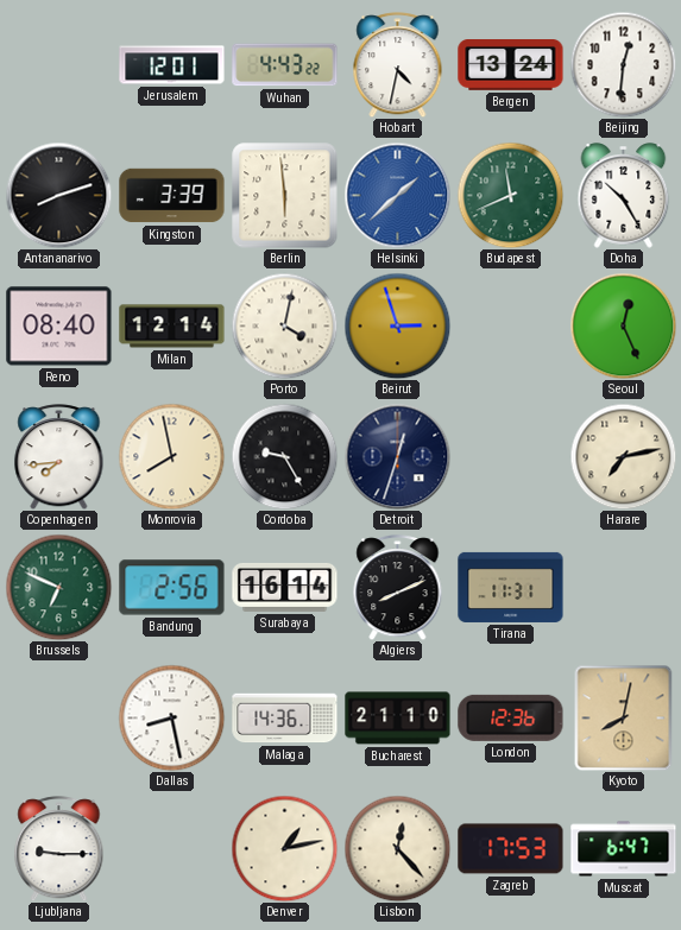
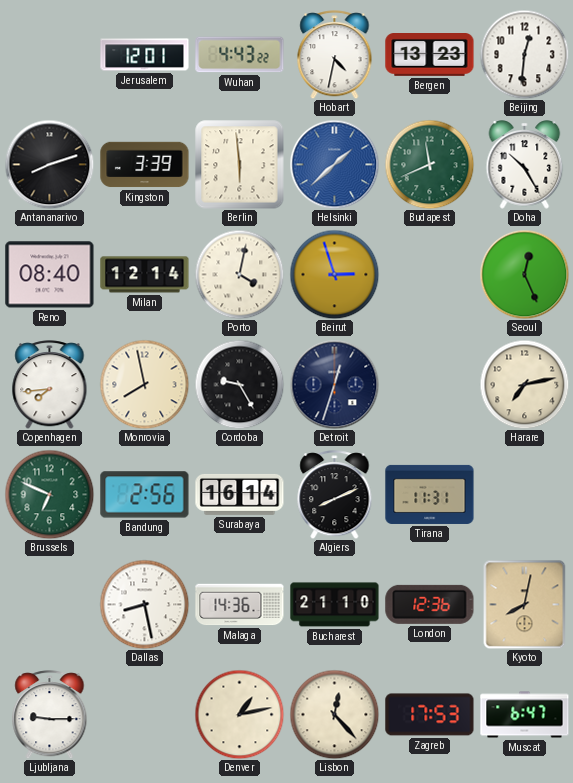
Bergen: 13:24 -> 13:23
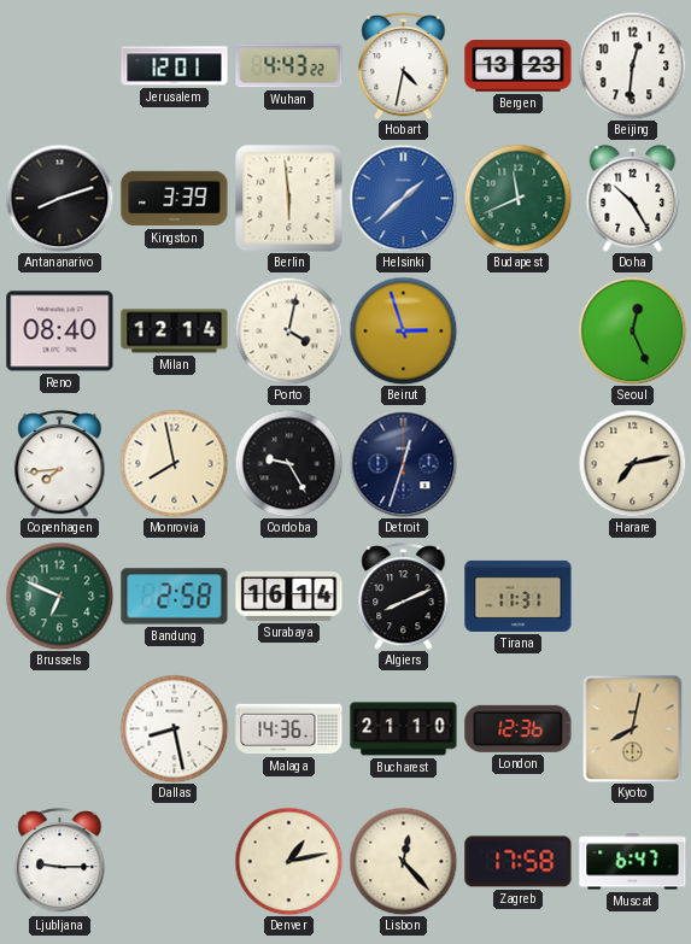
Bandung: 2:56 -> 2:58
Zagreb: 17:53 -> 17:58
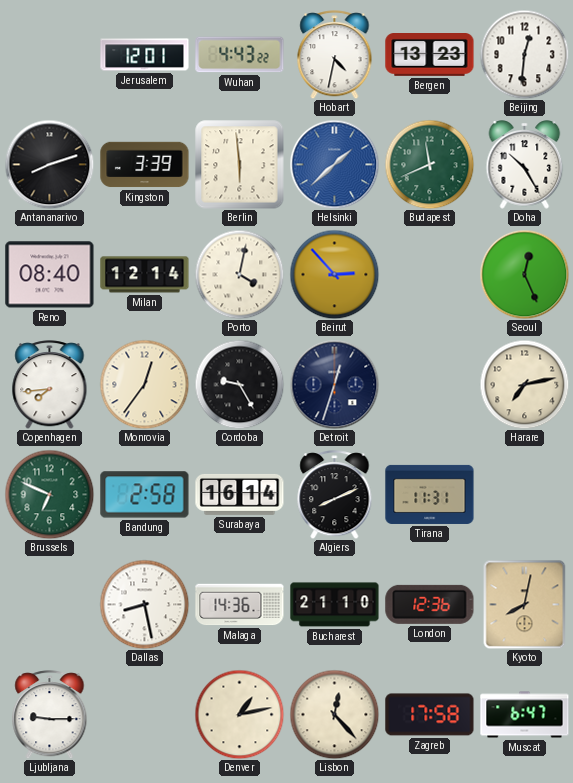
Beirut: 2:57 -> 2:53
Monrovia: 7:58 -> 12:36
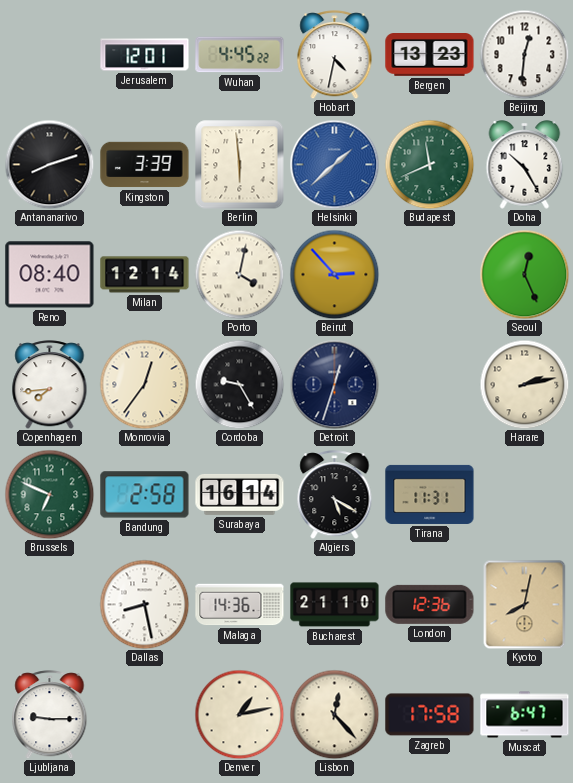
Wuhan: 4:43 -> 4:45
Harare: 7:13 -> 2:13
Algiers: 8:11 -> 5:20
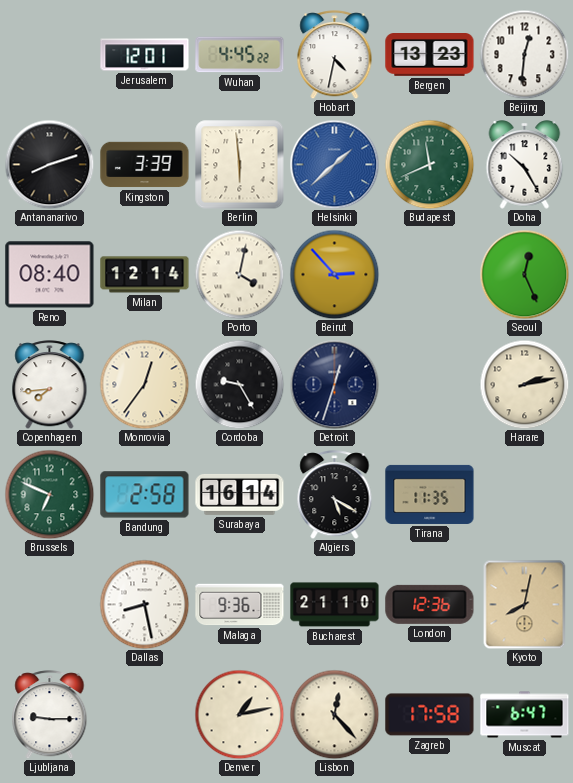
Tirana: 11:31 -> 11:35
Malaga: 14:36 -> 9:36
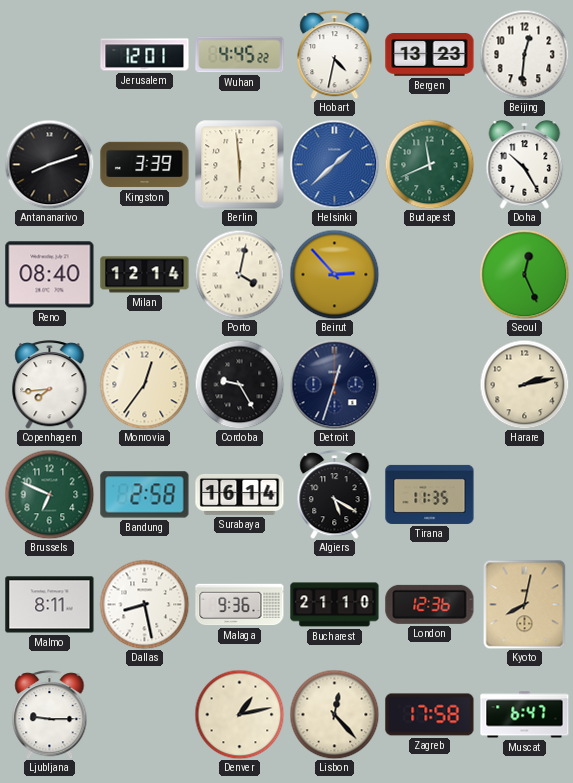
Malmo: none -> 8:11
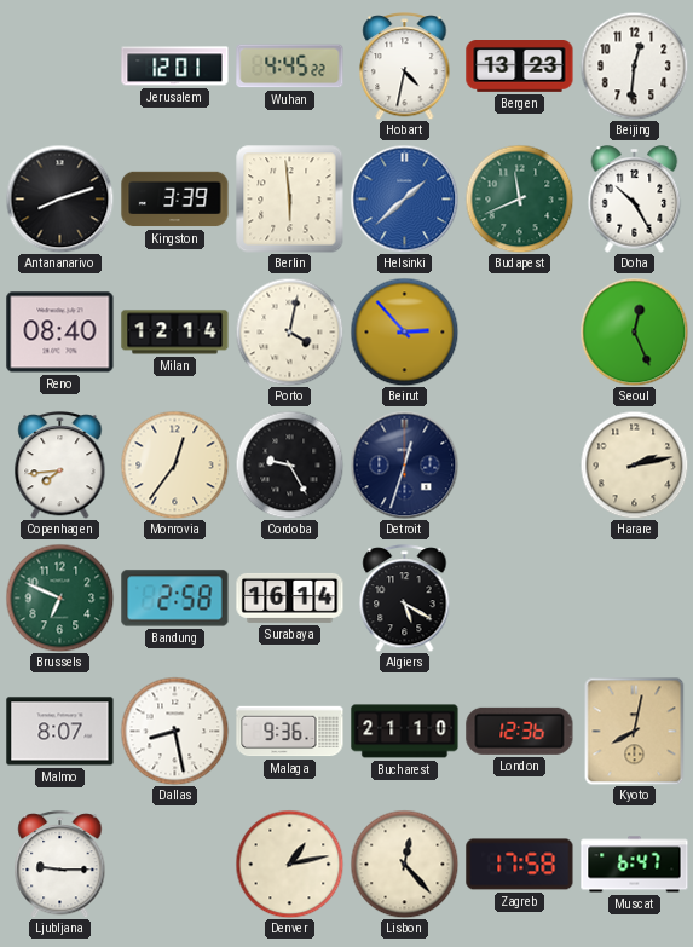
Tirana: 11:35 -> none
Malmo: 8:11 -> 8:07
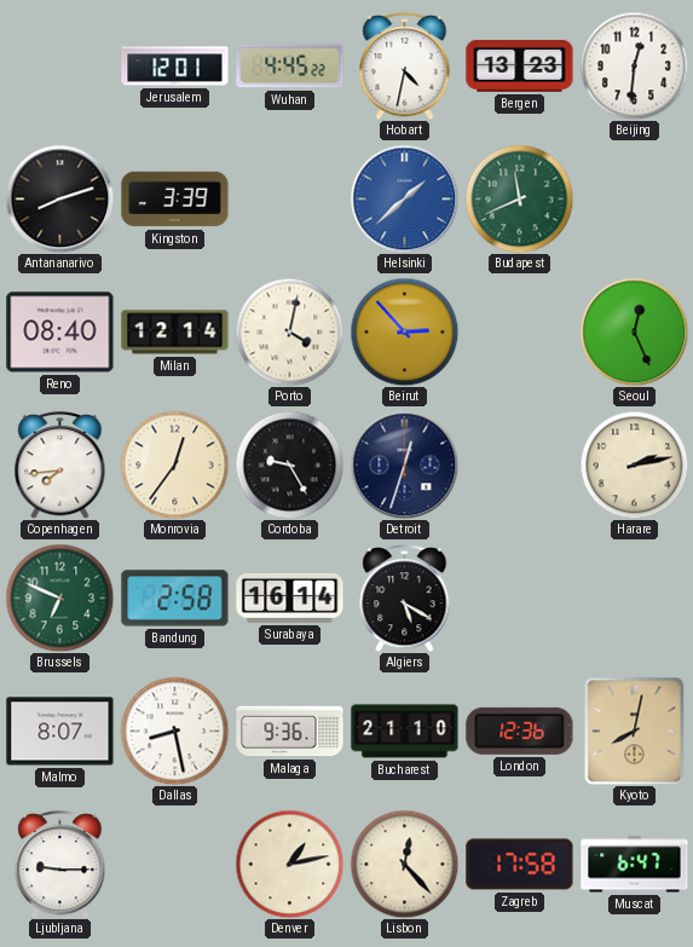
Berlin: 5:59 -> none
Doha: 10:25 -> none
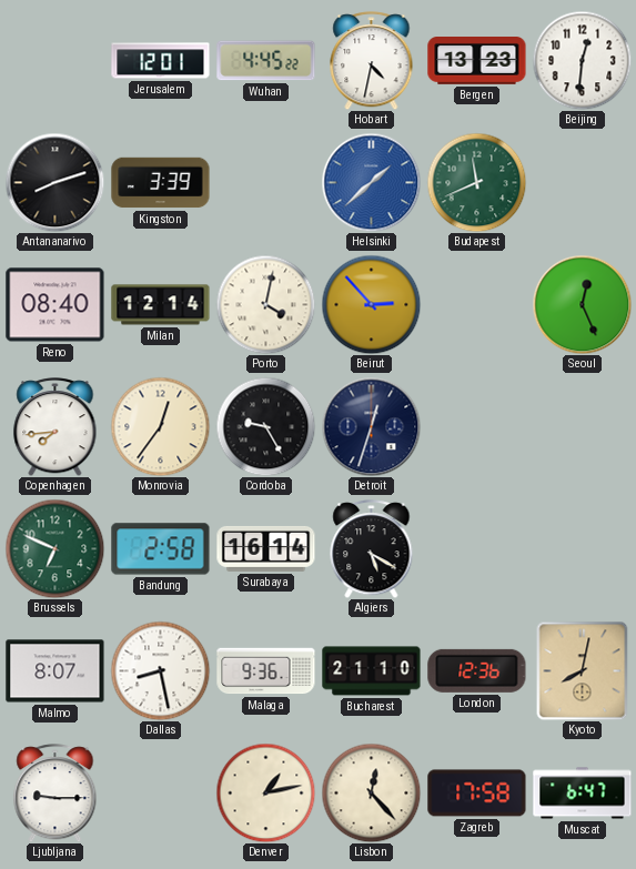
Harare: 2:13 -> none
